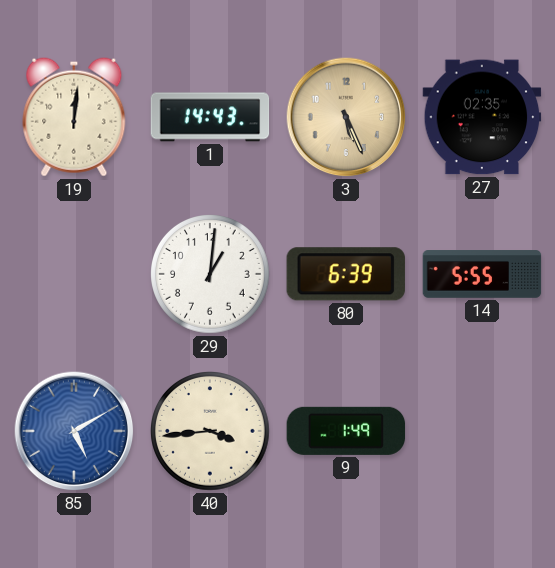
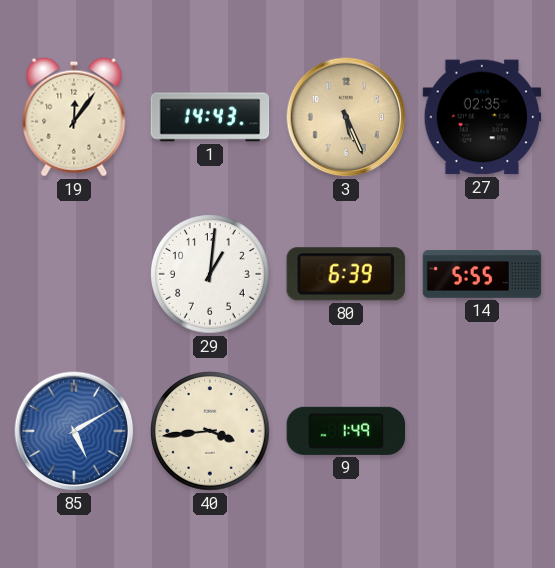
19: 12:01 -> 12:06
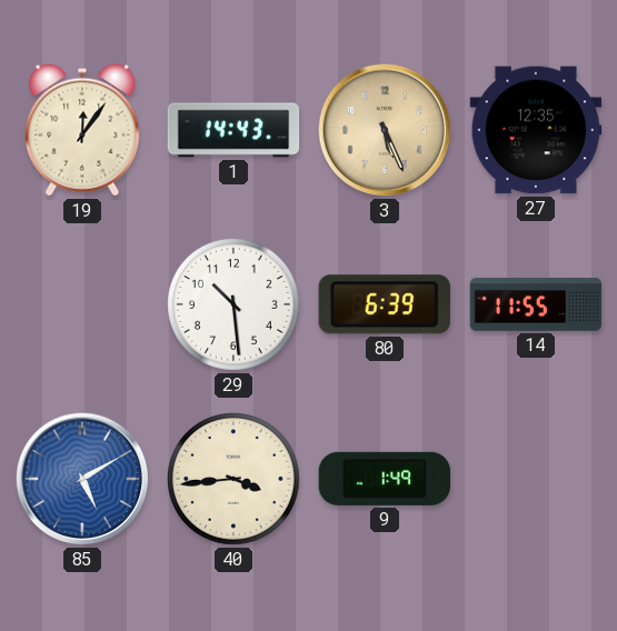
27: 02:35 -> 12:35
29: 1:01 -> 10:29
14: 5:55 -> 11:55
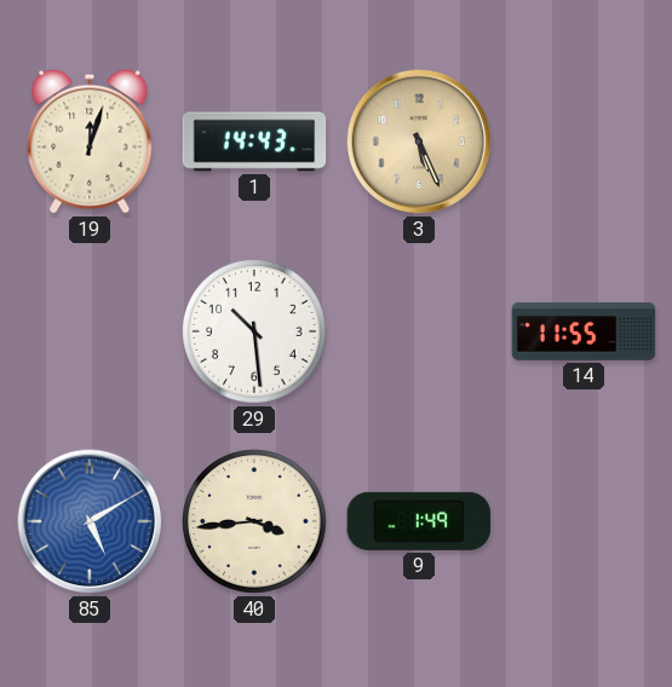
19: 12:06 -> 12:03
27: 12:35 -> none
80: 6:39 -> none
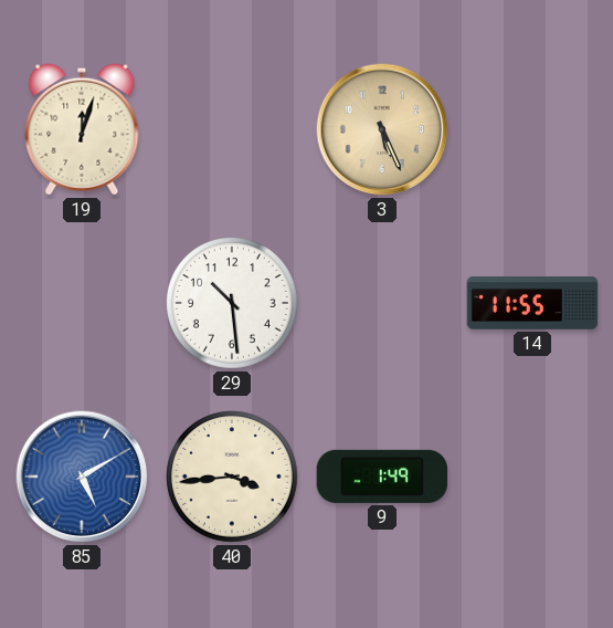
1: 14:43 -> none
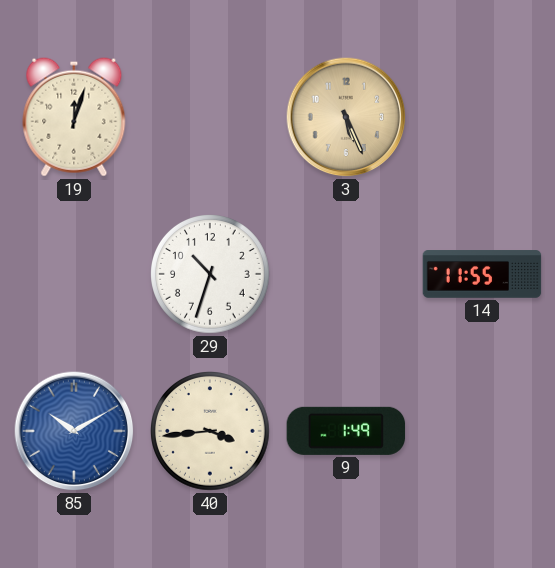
29: 10:29 -> 10:33
85: 5:10 -> 10:10
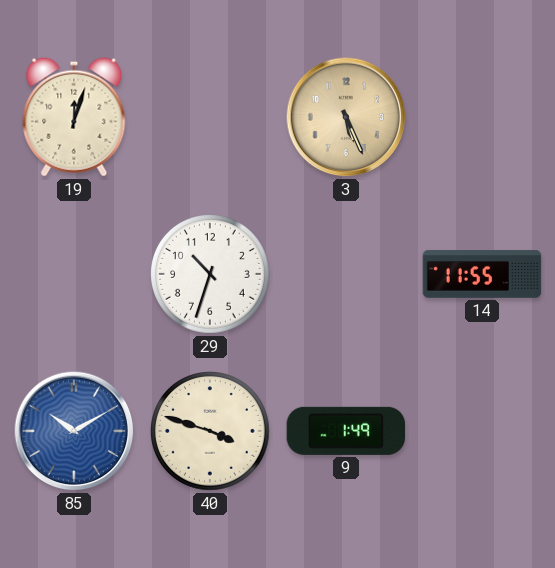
40: 3:44 -> 3:48
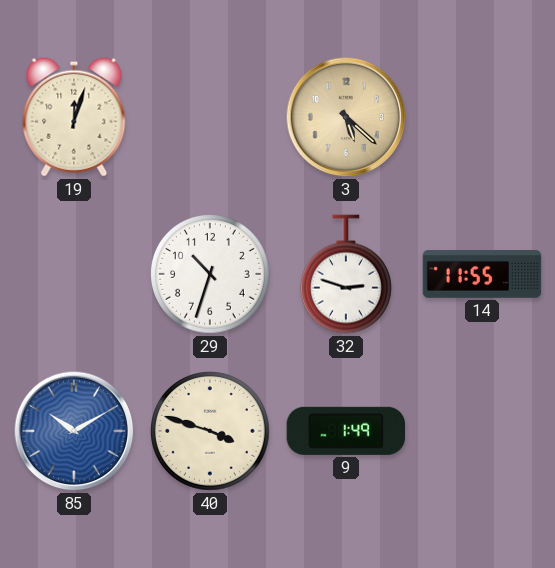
3: 5:26 -> 5:22
32: none -> 2:48
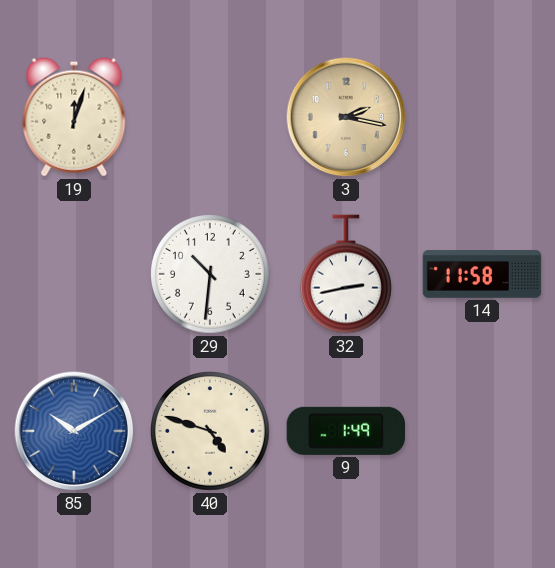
3: 5:22 -> 2:17
29: 10:33 -> 10:31
32: 2:48 -> 2:43
14: 11:55 -> 11:58
40: 3:48 -> 4:48
